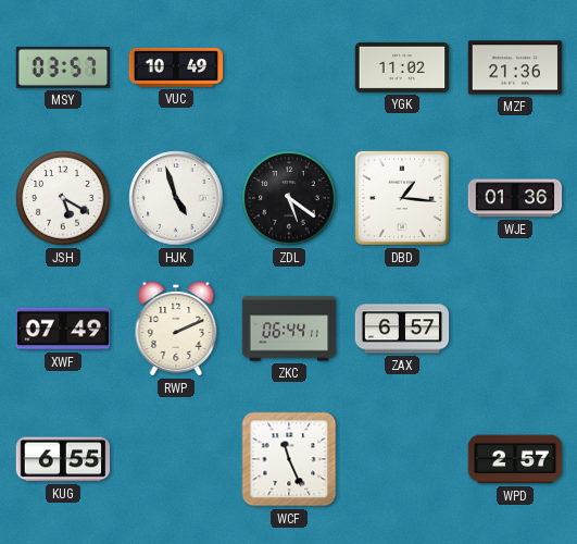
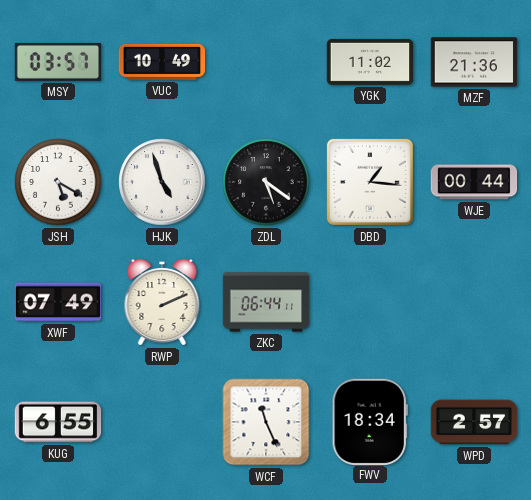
WJE: 01:36 -> 00:44
ZAX: 6:57 -> none
FWV: none -> 18:34
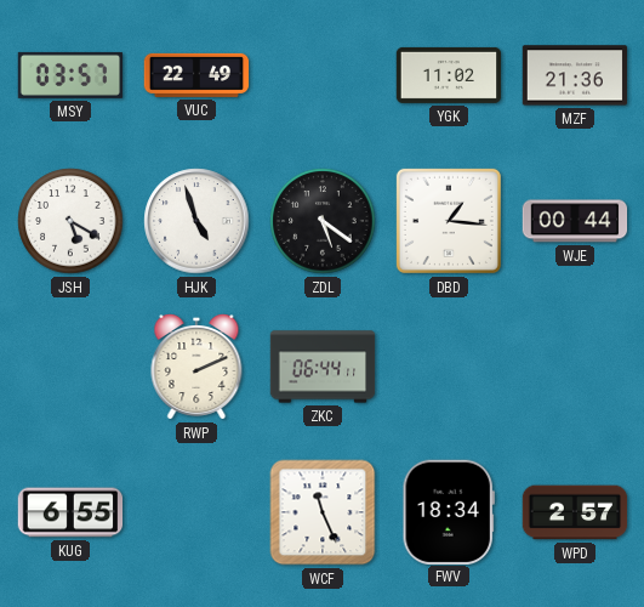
VUC: 10:49 -> 22:49
XWF: 07:49 -> none
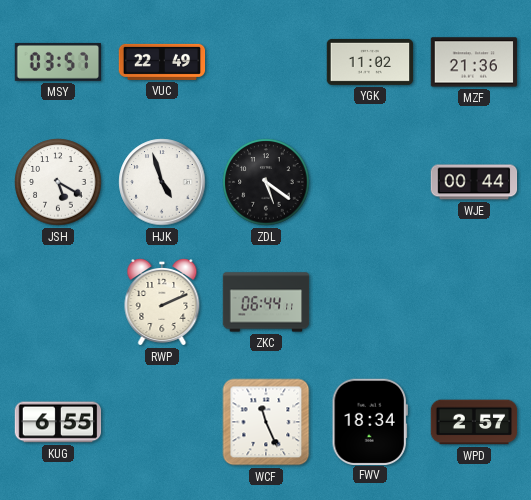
DBD: 1:16 -> none
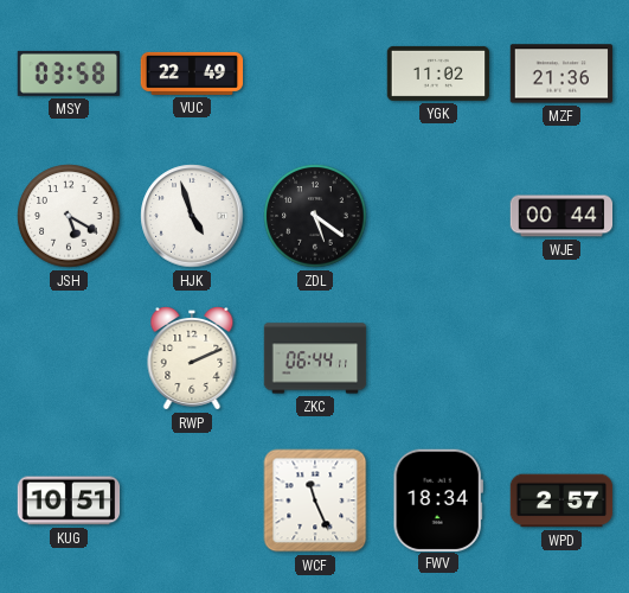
MSY: 03:57 -> 03:58
KUG: 6:55 -> 10:51
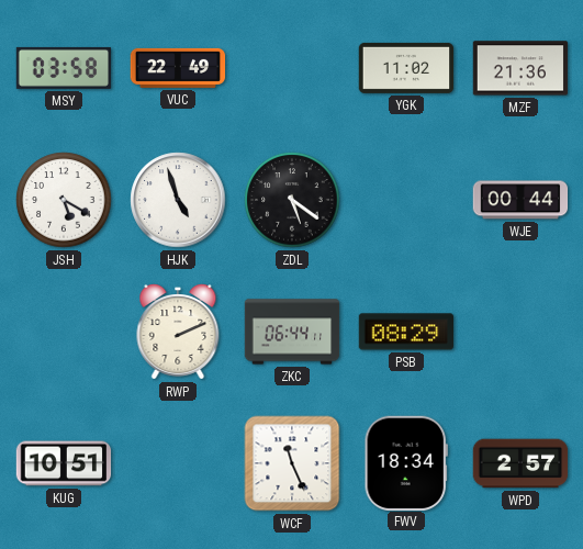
PSB: none -> 08:29
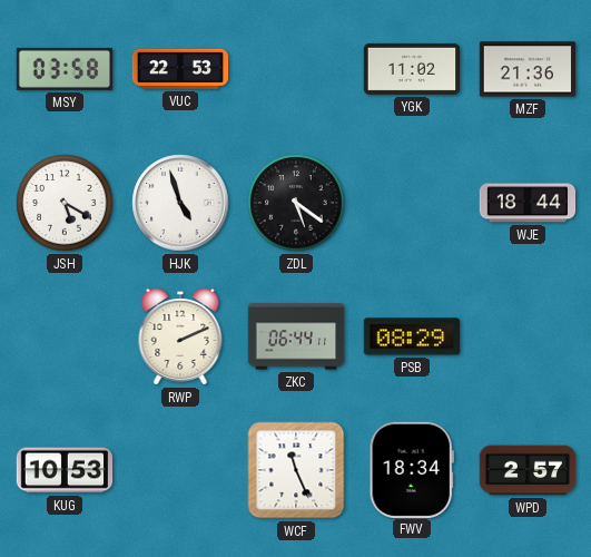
VUC: 22:49 -> 22:53
WJE: 00:44 -> 18:44
KUG: 10:51 -> 10:53
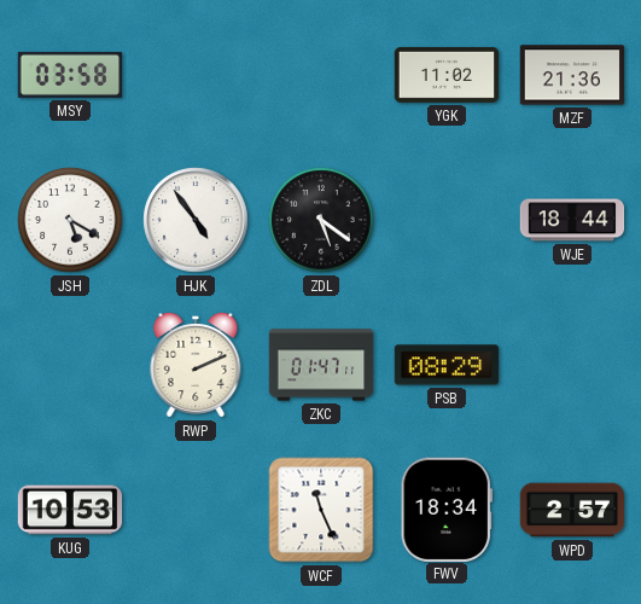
VUC: 22:53 -> none
HJK: 4:57 -> 4:54
ZKC: 06:44 -> 01:47
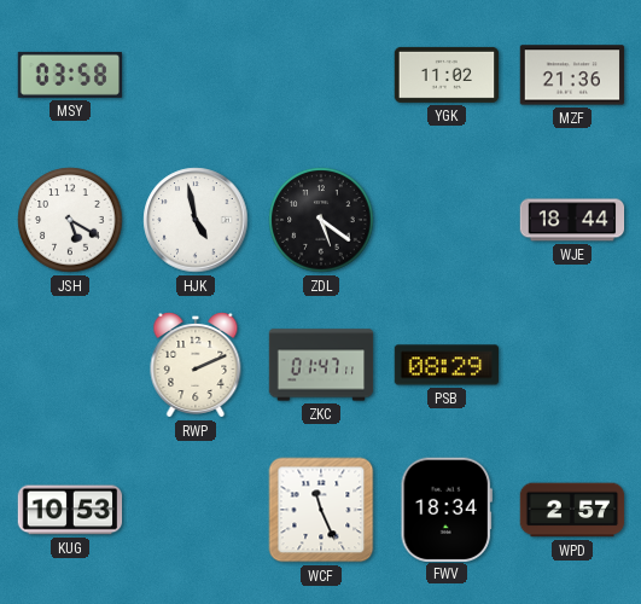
HJK: 4:54 -> 4:58
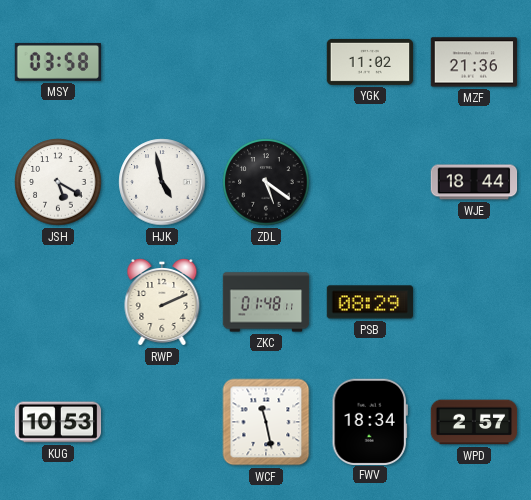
ZKC: 01:47 -> 01:48
WCF: 11:26 -> 11:28
